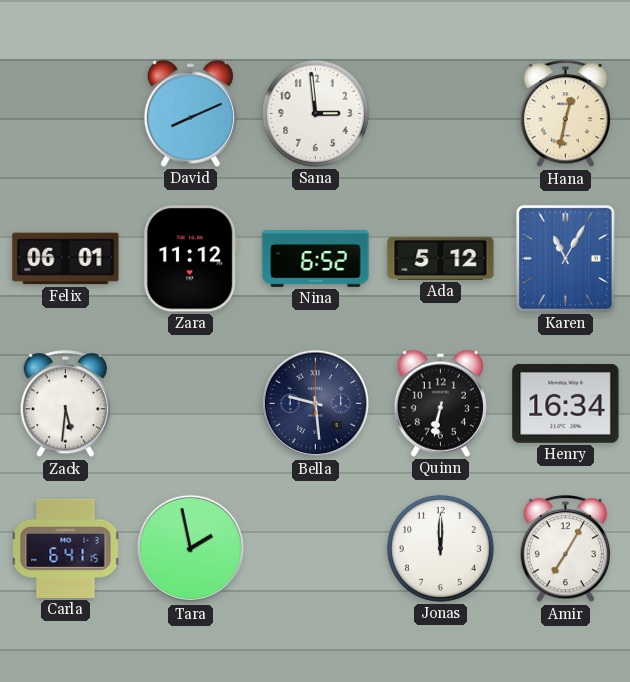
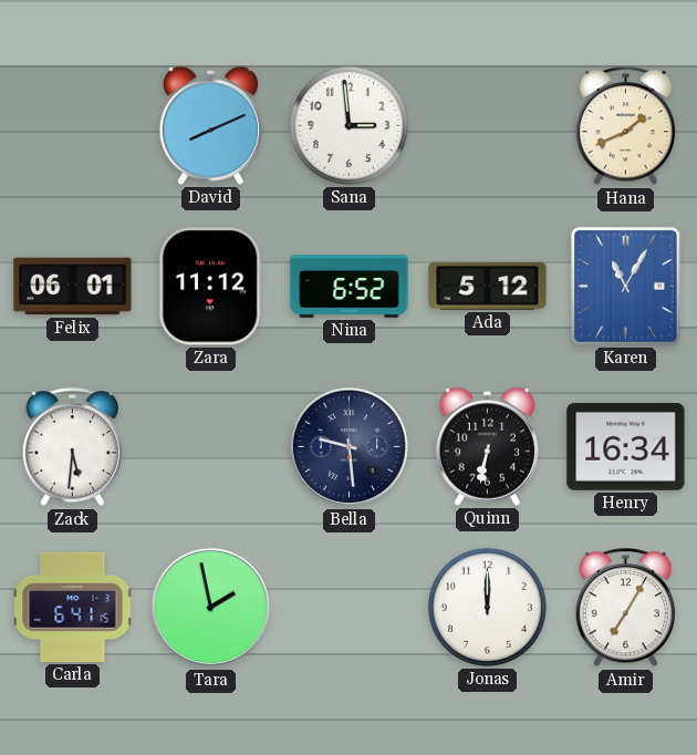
Hana: 12:32 -> 1:41
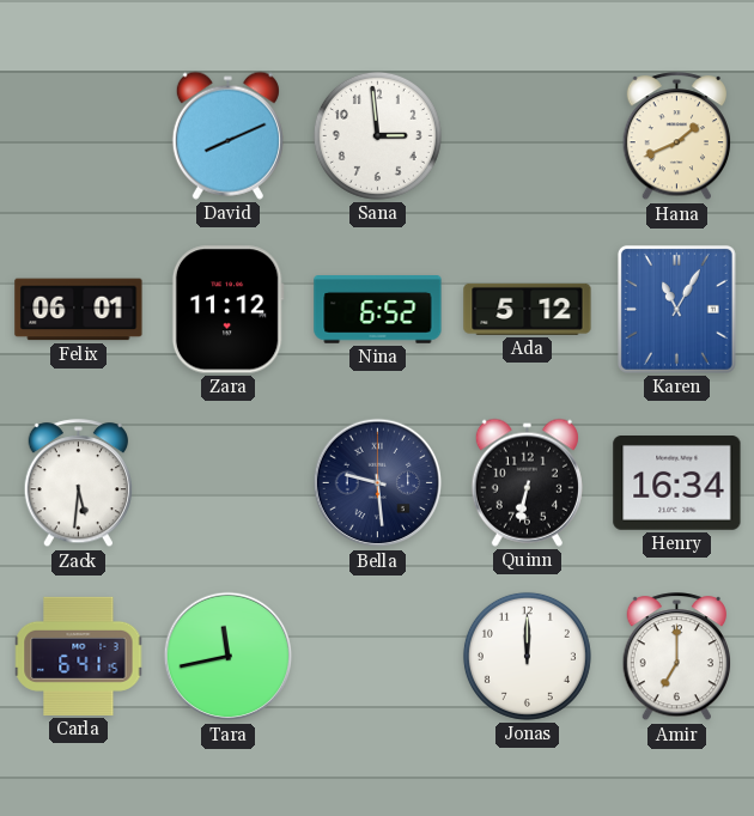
Tara: 1:58 -> 11:43
Amir: 7:05 -> 7:00
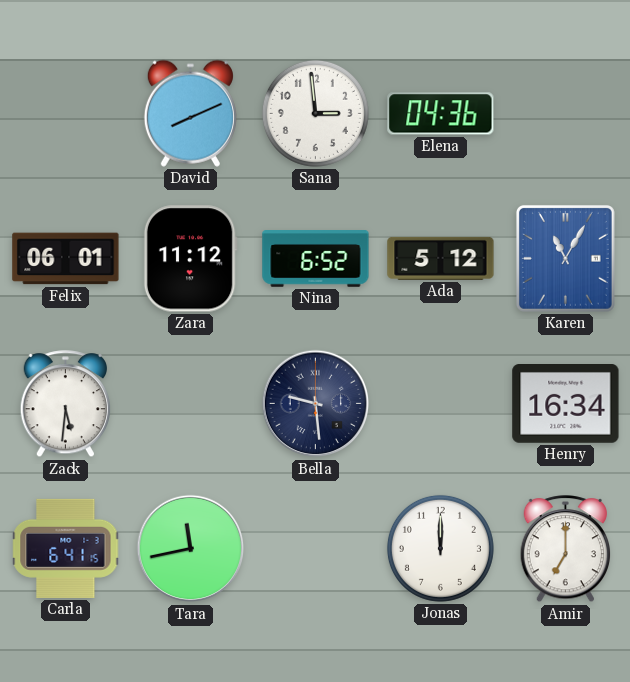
Elena: none -> 04:36
Hana: 1:41 -> none
Quinn: 6:32 -> none
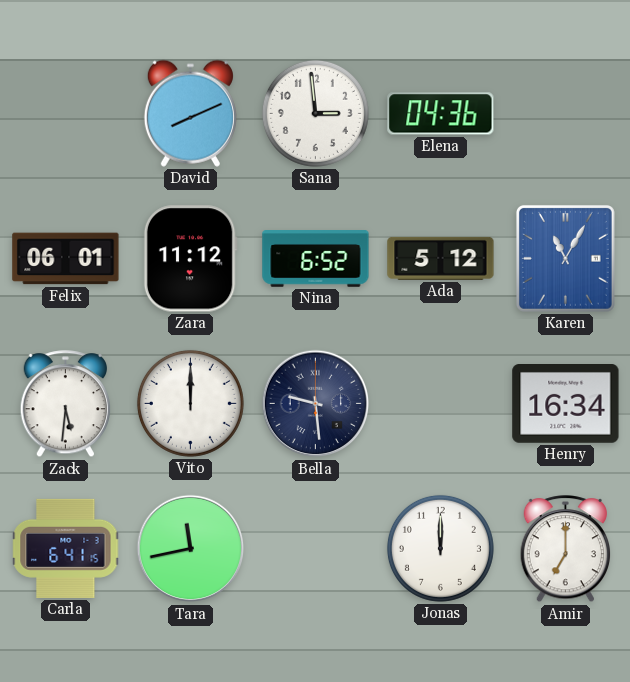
Vito: none -> 12:00
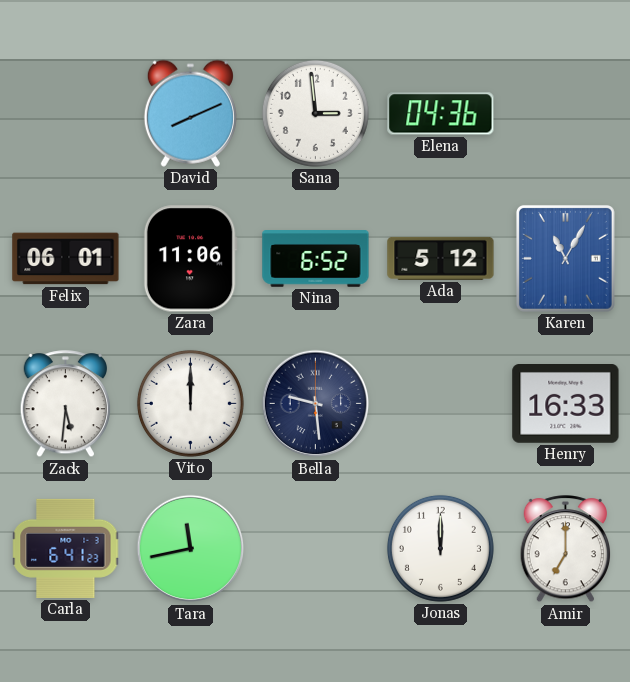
Zara: 11:12 -> 11:06
Henry: 16:34 -> 16:33
Carla: 6:41:15 -> 6:41:23
